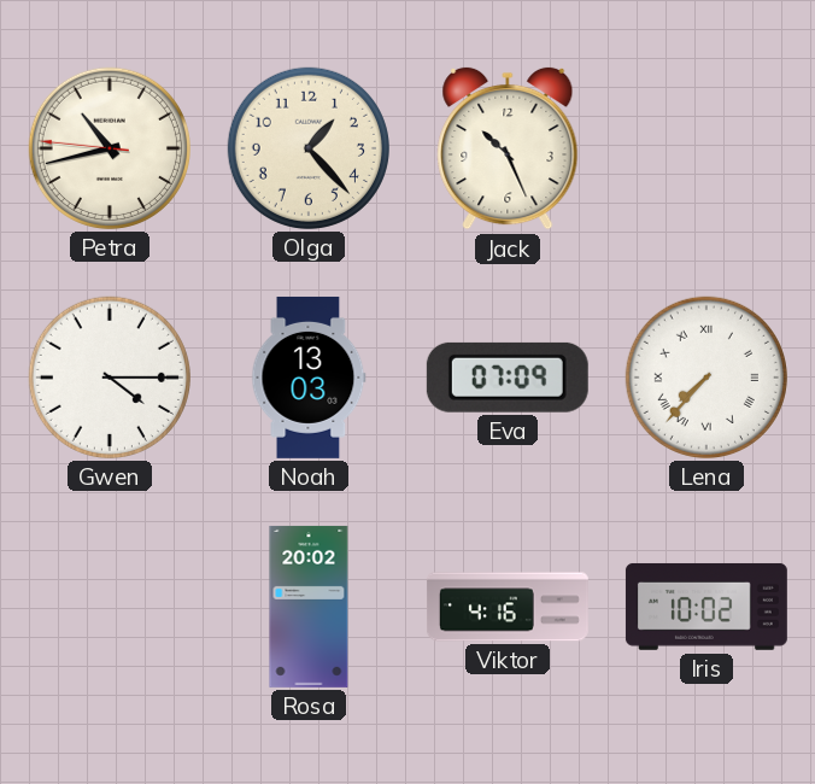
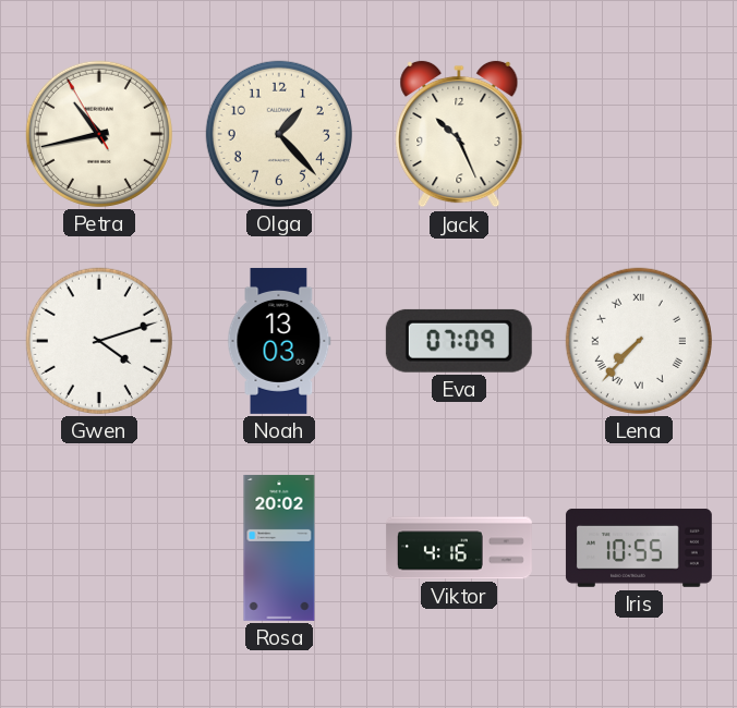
Petra: 10:42:46 -> 10:42:55
Gwen: 4:15 -> 4:12
Iris: 10:02 -> 10:55
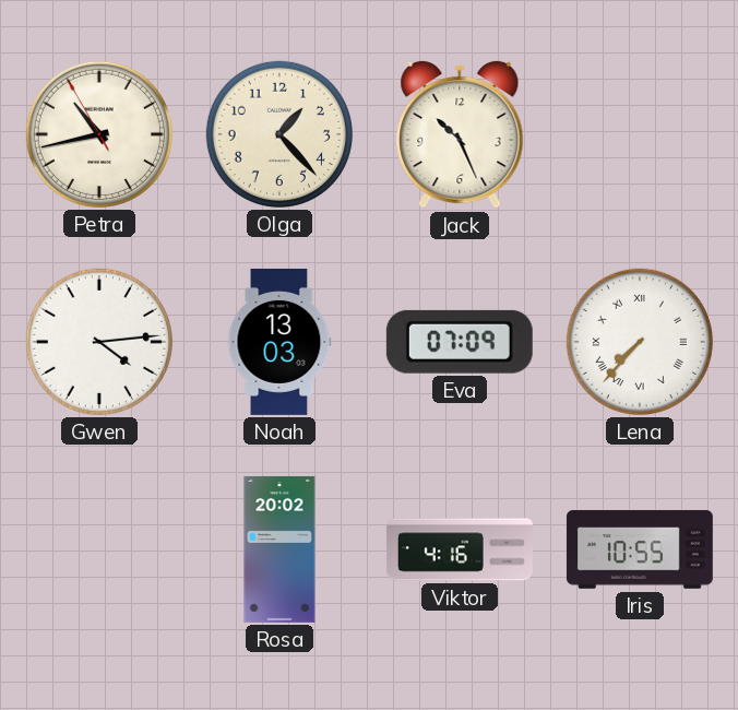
Gwen: 4:12 -> 4:14
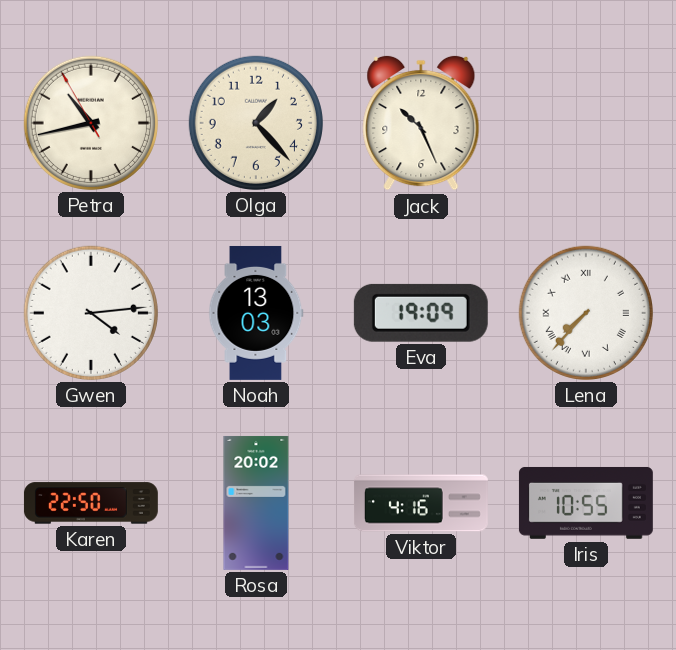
Eva: 07:09 -> 19:09
Karen: none -> 22:50
